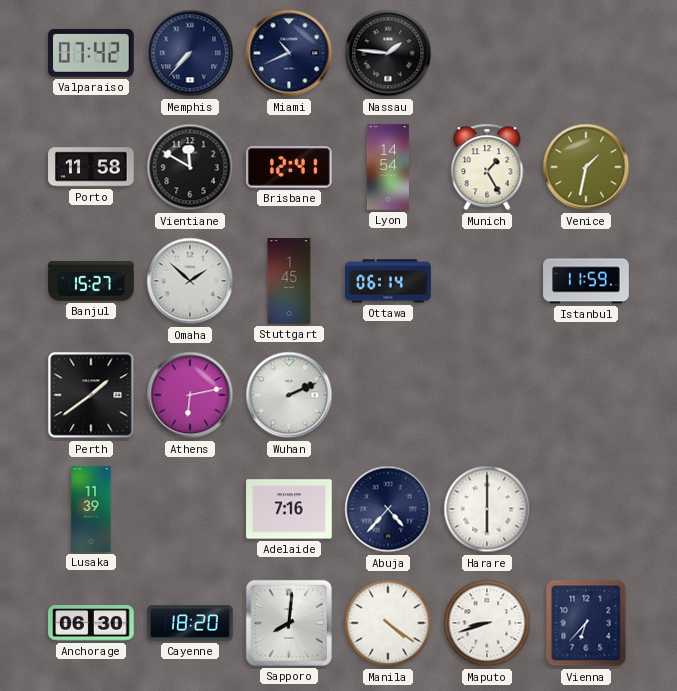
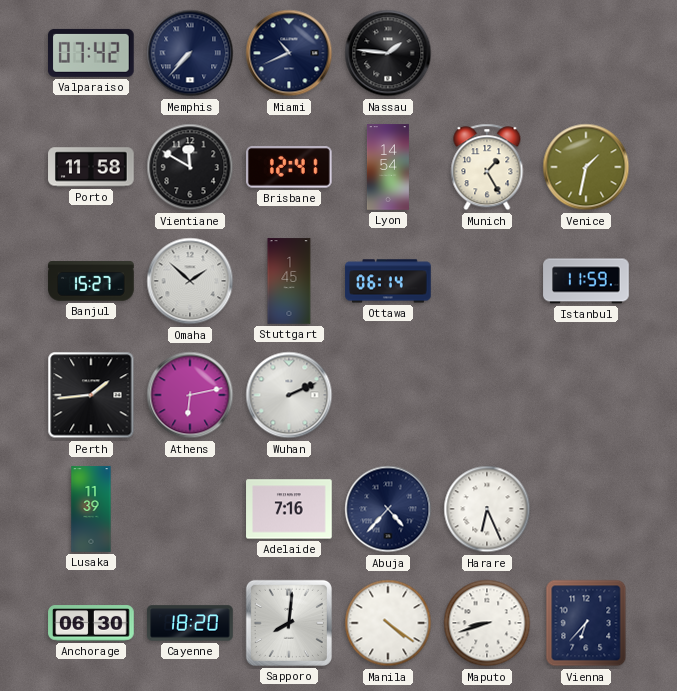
Perth: 1:39 -> 1:44
Harare: 6:00 -> 6:26
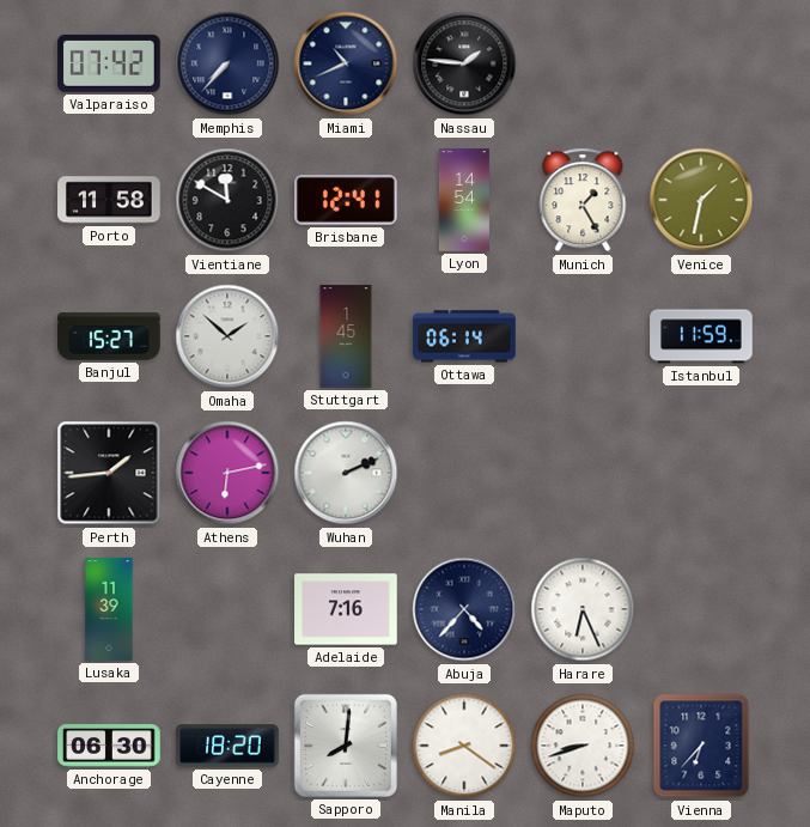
Manila: 4:21 -> 8:21
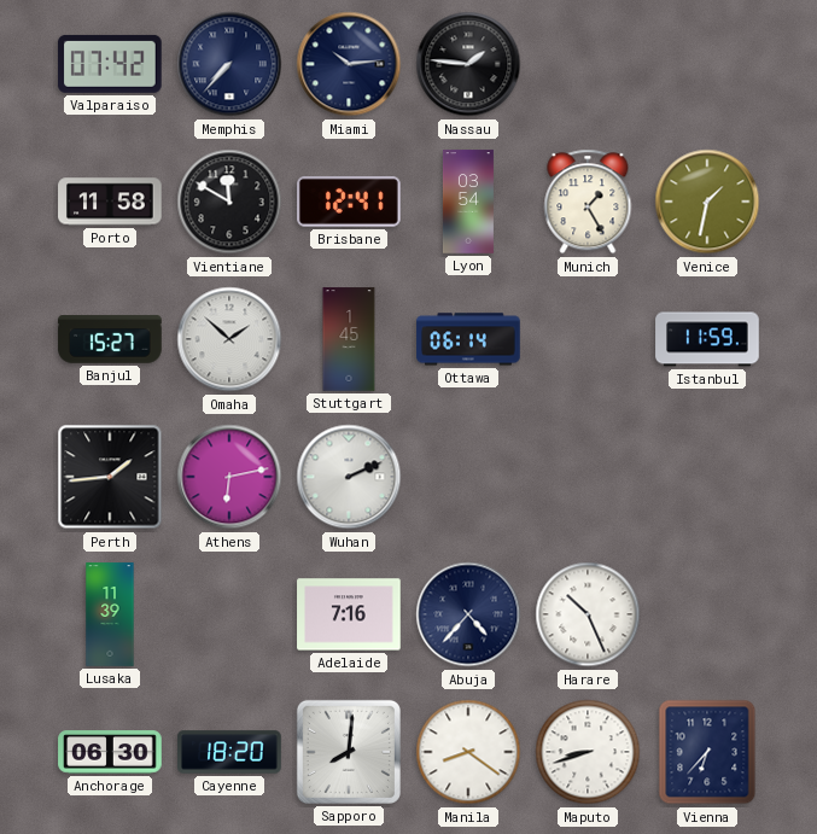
Miami: 10:41 -> 10:14
Lyon: 14:54 -> 03:54
Harare: 6:26 -> 10:26
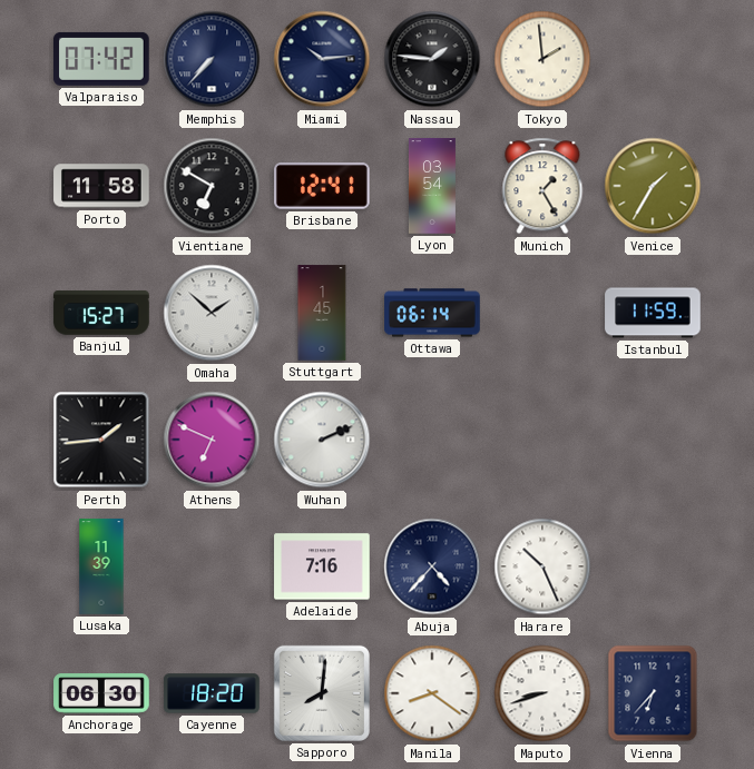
Tokyo: none -> 1:59
Vientiane: 11:50 -> 6:50
Venice: 1:32 -> 1:35
Athens: 6:13 -> 6:49
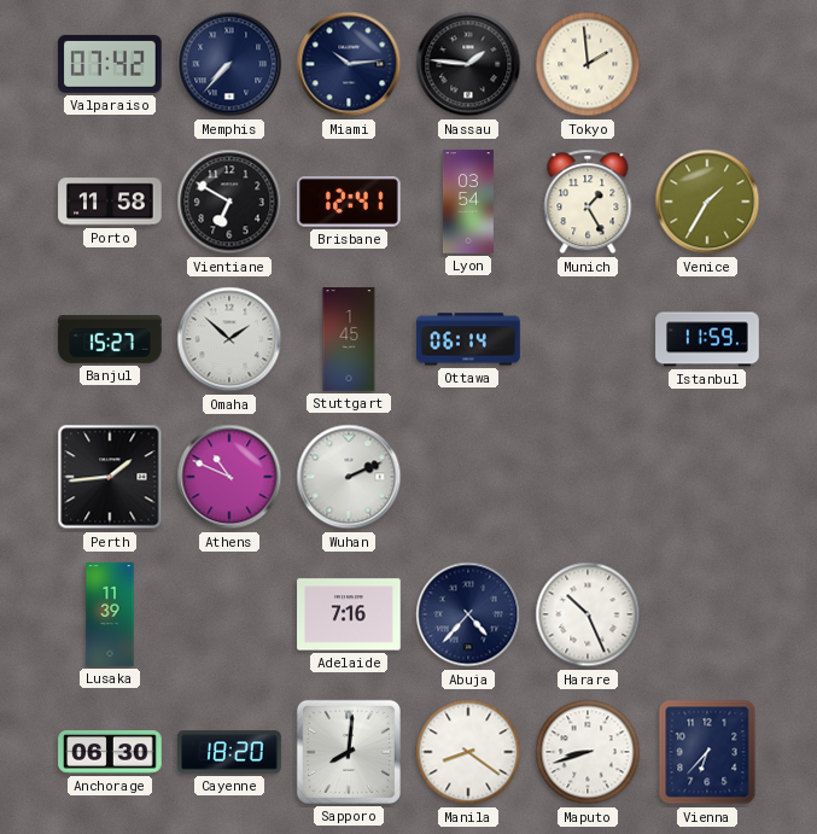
Athens: 6:49 -> 10:49
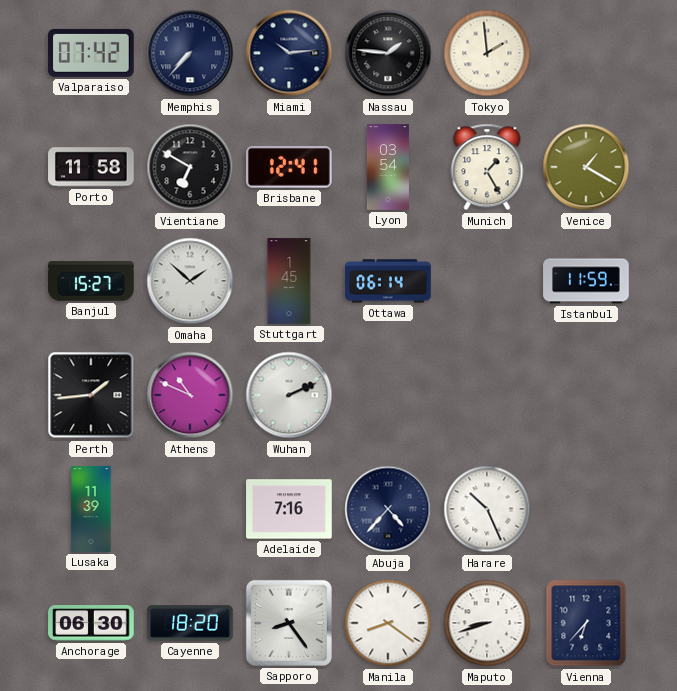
Venice: 1:35 -> 1:20
Sapporo: 8:01 -> 8:24
